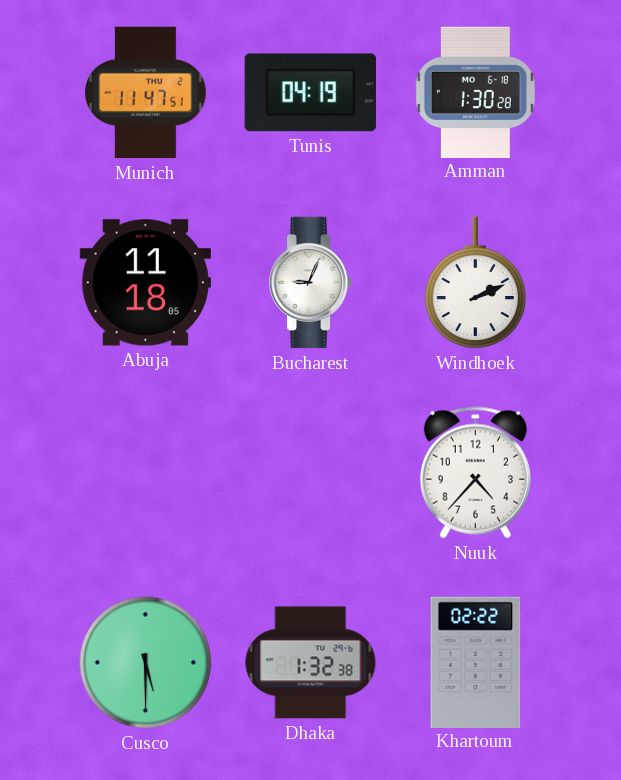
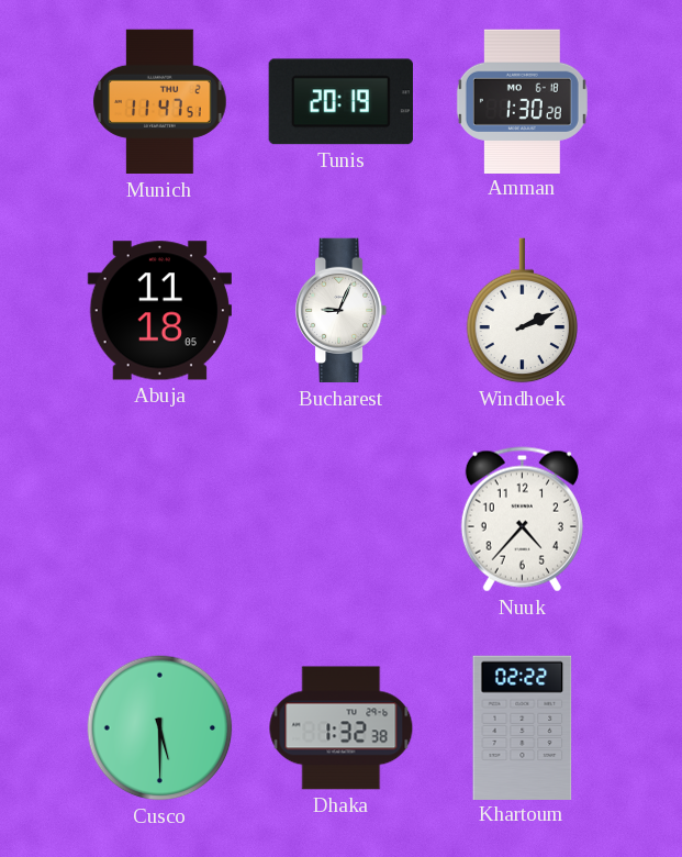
Tunis: 04:19 -> 20:19
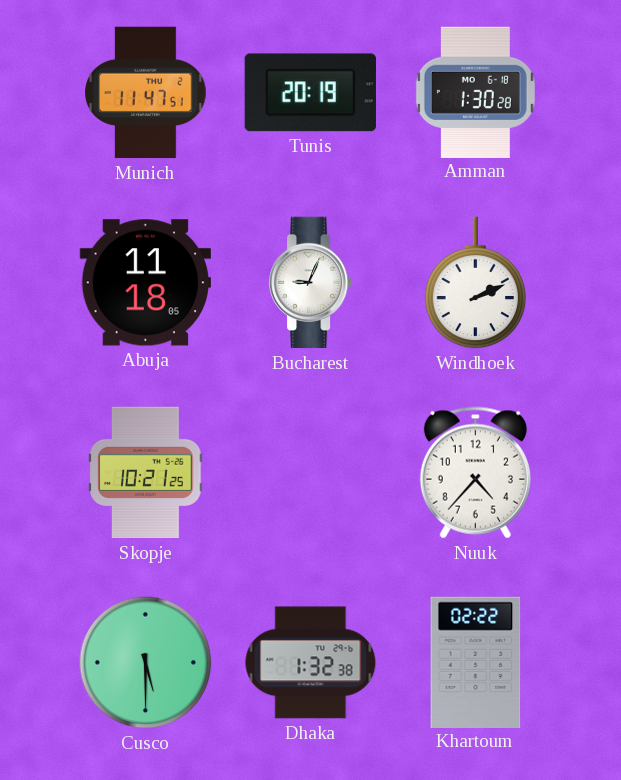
Skopje: none -> 10:21
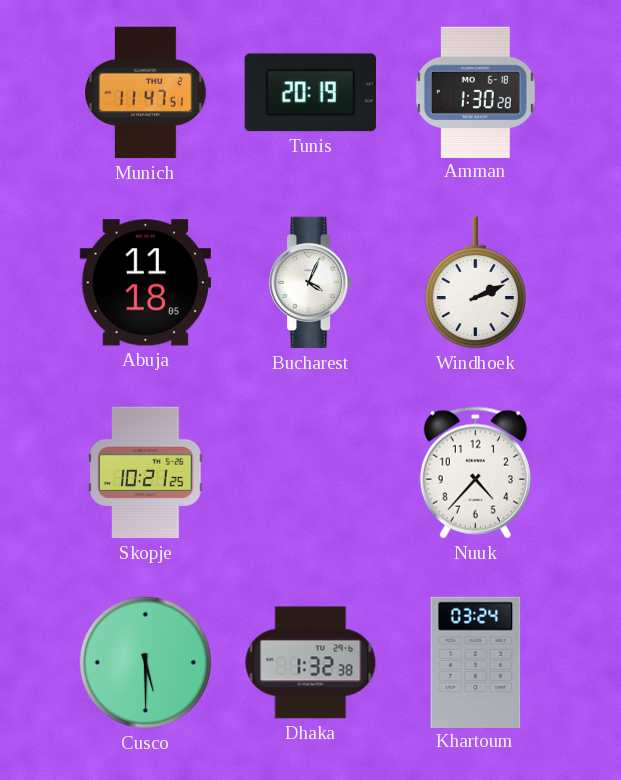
Bucharest: 9:04 -> 4:04
Khartoum: 02:22 -> 03:24
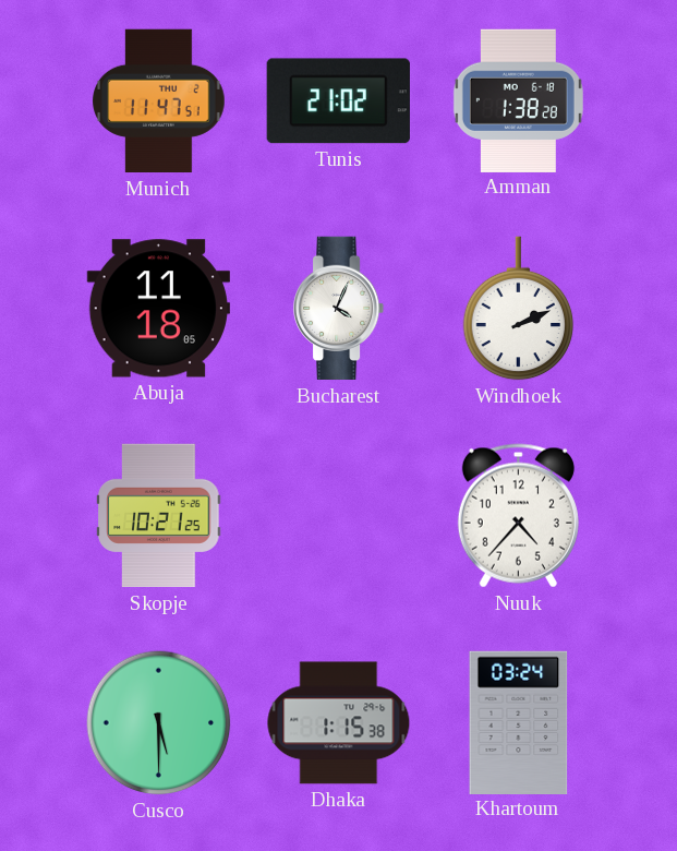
Tunis: 20:19 -> 21:02
Amman: 1:30 -> 1:38
Dhaka: 1:32 -> 1:15
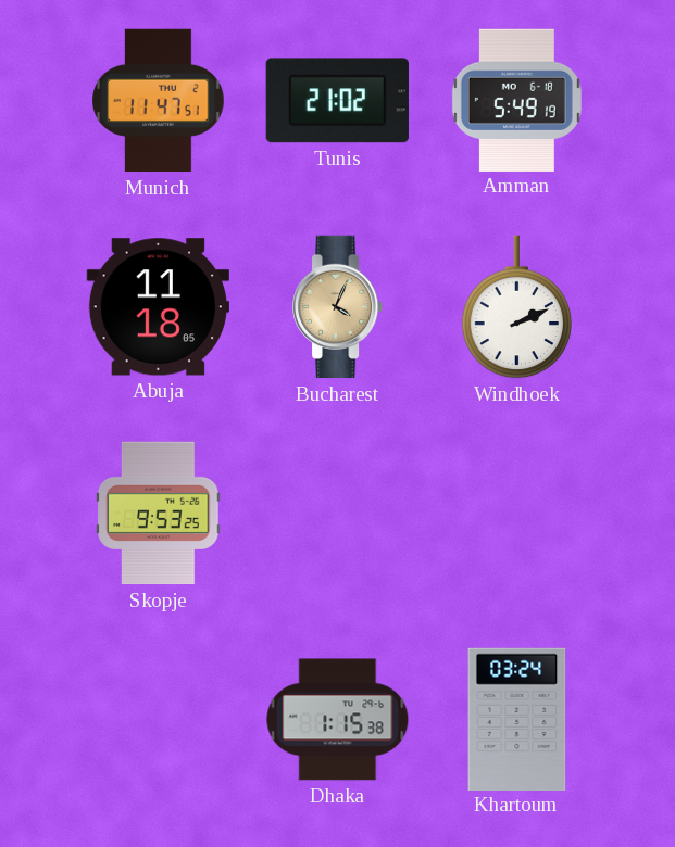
Amman: 1:38 -> 5:49
Bucharest dial: white -> champagne
Skopje: 10:21 -> 9:53
Nuuk: 4:37 -> none
Cusco: 5:30 -> none
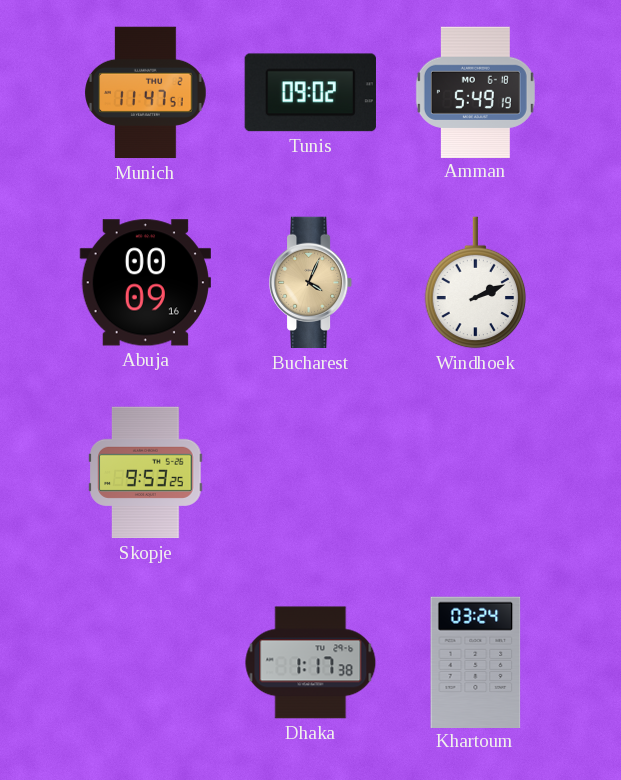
Tunis: 21:02 -> 09:02
Abuja: 11:18 -> 00:09
Dhaka: 1:15 -> 1:17
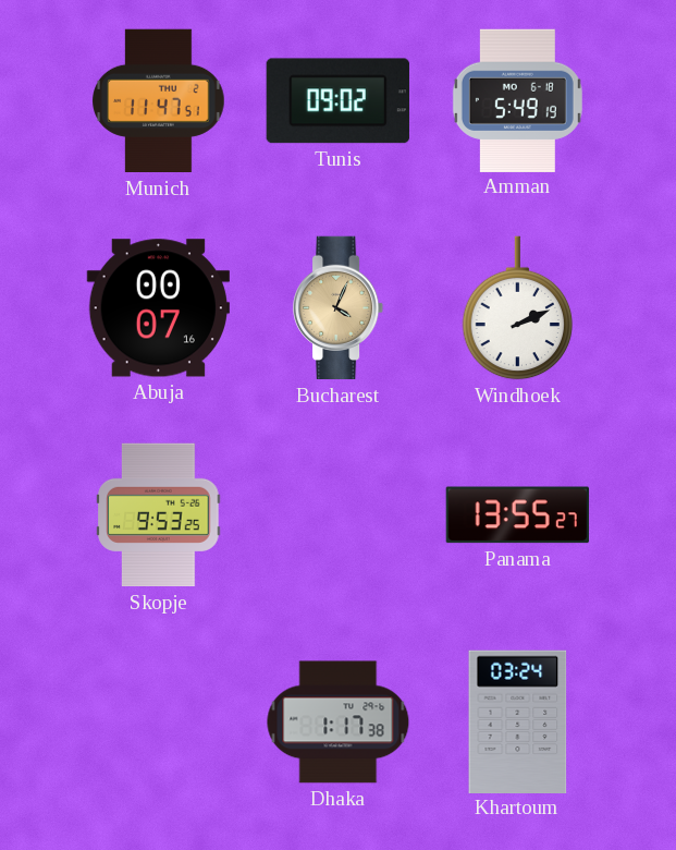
Abuja: 00:09 -> 00:07
Panama: none -> 13:55
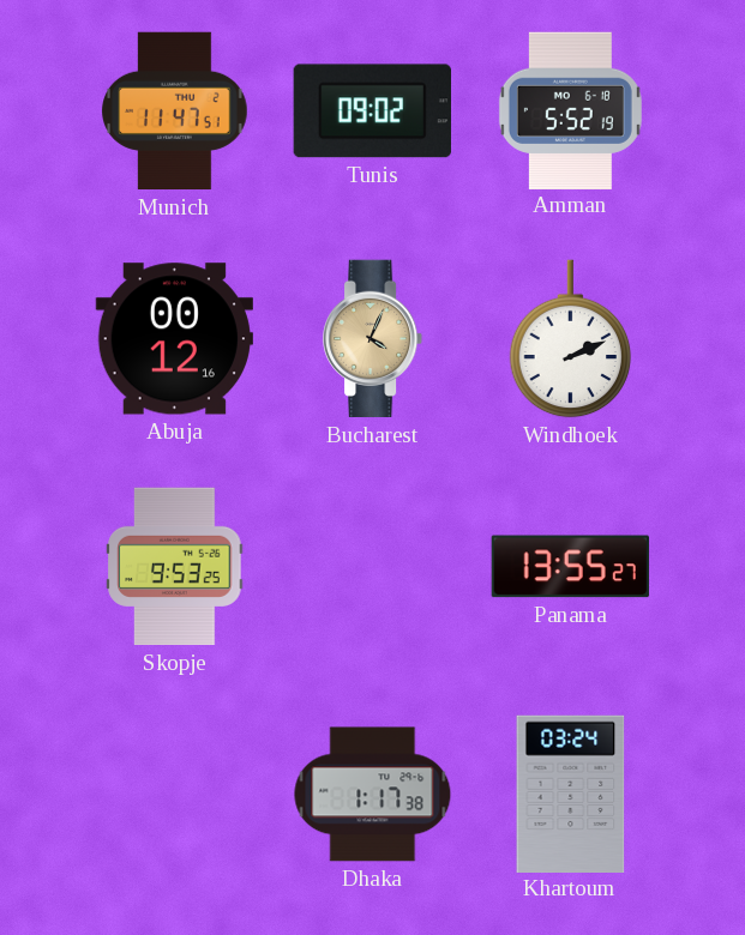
Amman: 5:49 -> 5:52
Abuja: 00:07 -> 00:12
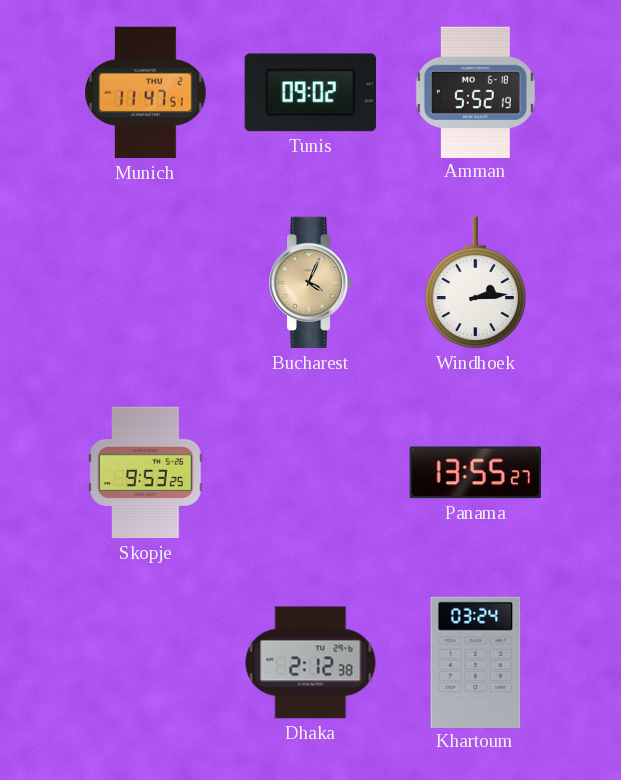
Abuja: 00:12 -> none
Windhoek: 2:11 -> 2:14
Dhaka: 1:17 -> 2:12
